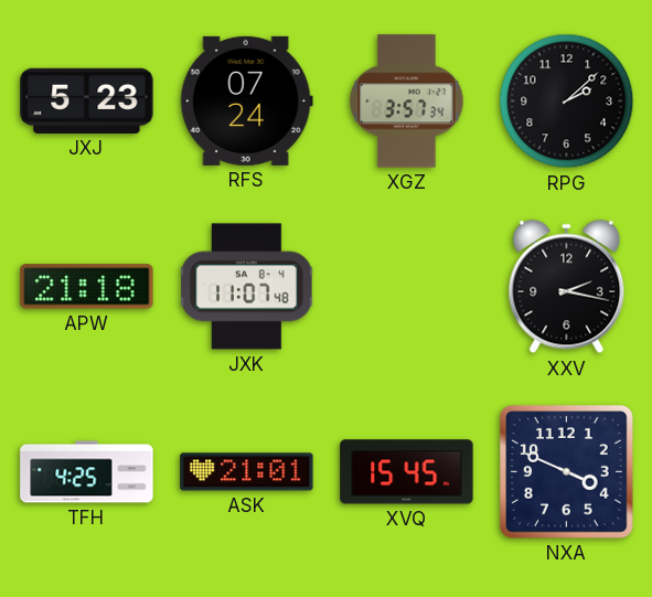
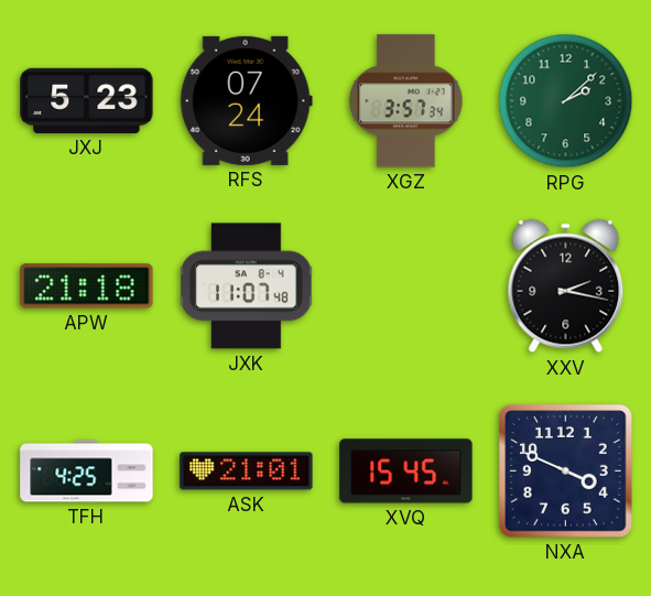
RPG dial: black -> green
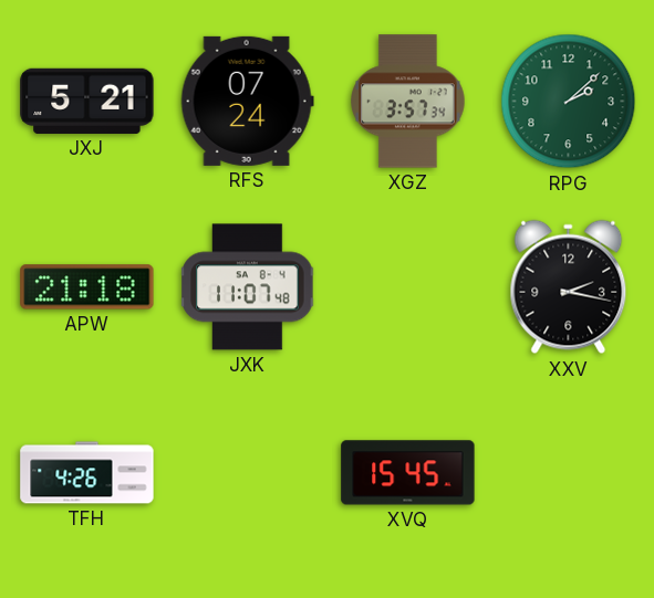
JXJ: 5:23 -> 5:21
TFH: 4:25 -> 4:26
ASK: 21:01 -> none
NXA: 3:49 -> none
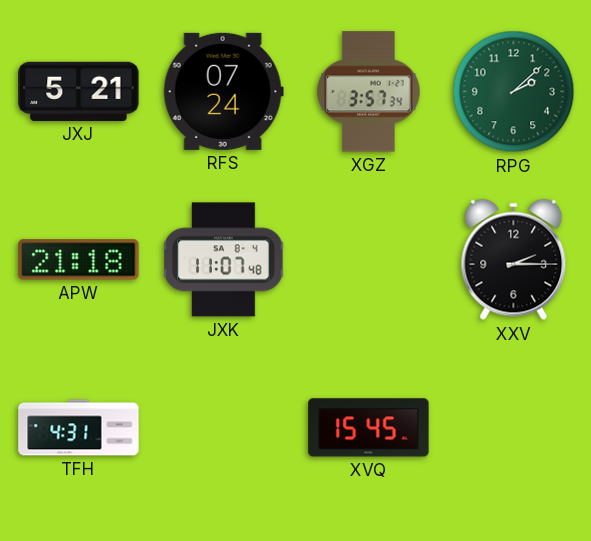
XXV: 2:17 -> 2:15
TFH: 4:26 -> 4:31
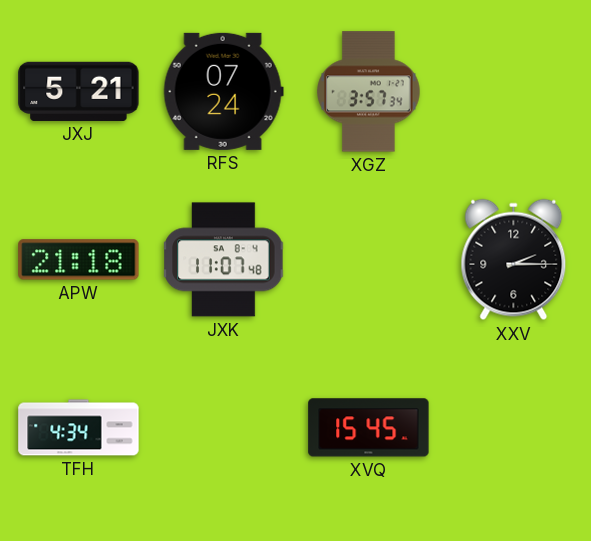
RPG: 2:08 -> none
TFH: 4:31 -> 4:34
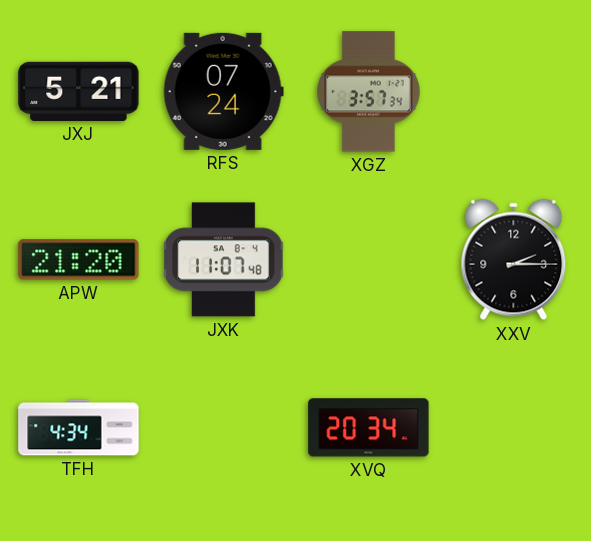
APW: 21:18 -> 21:20
XVQ: 15:45 -> 20:34
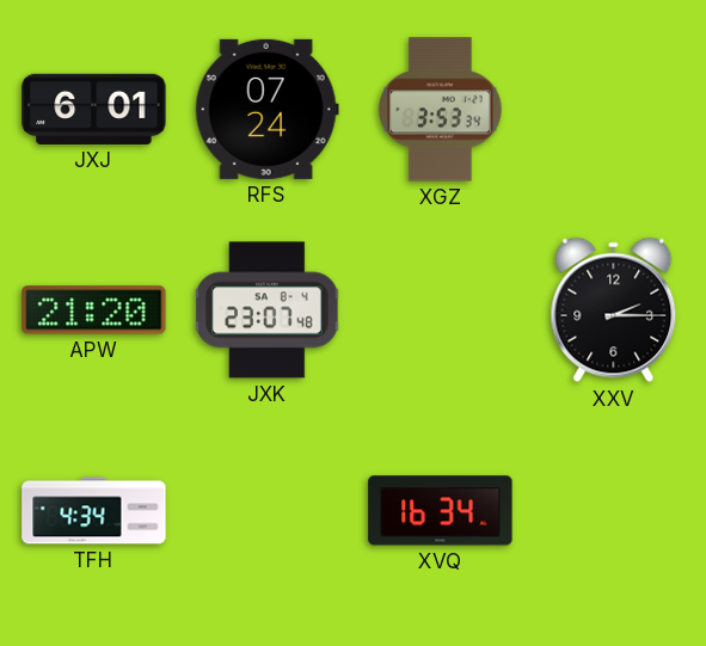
JXJ: 5:21 -> 6:01
XGZ: 3:57 -> 3:53
JXK: 11:07 -> 23:07
XVQ: 20:34 -> 16:34
